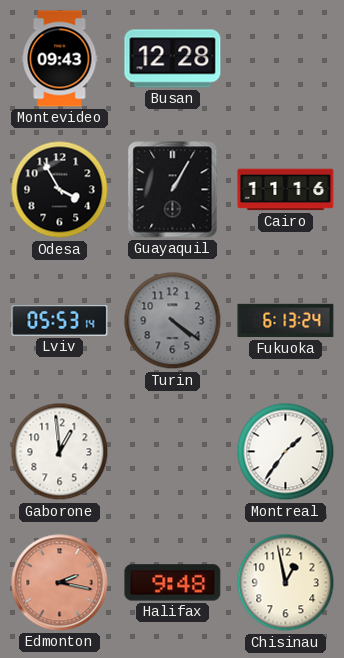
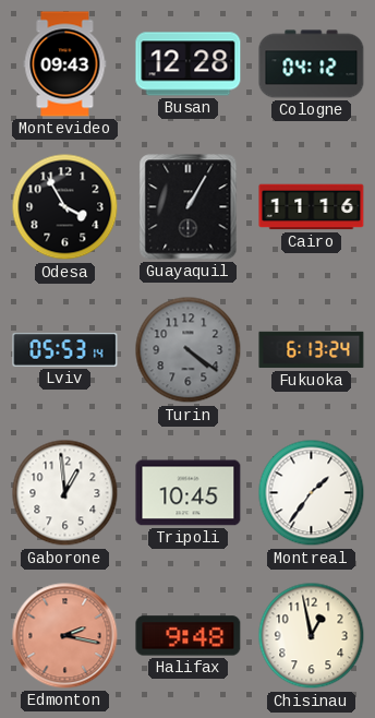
Cologne: none -> 04:12
Tripoli: none -> 10:45
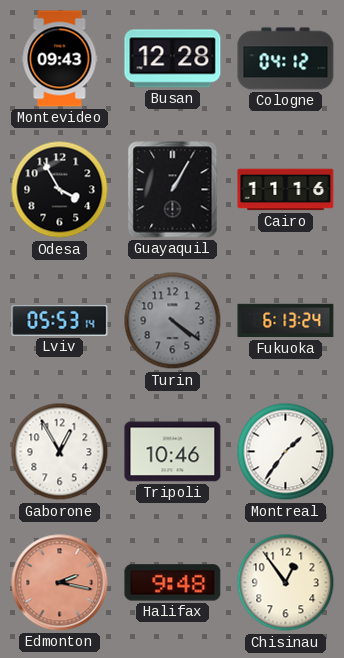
Gaborone: 12:59 -> 12:55
Tripoli: 10:45 -> 10:46
Chisinau: 12:58 -> 12:54
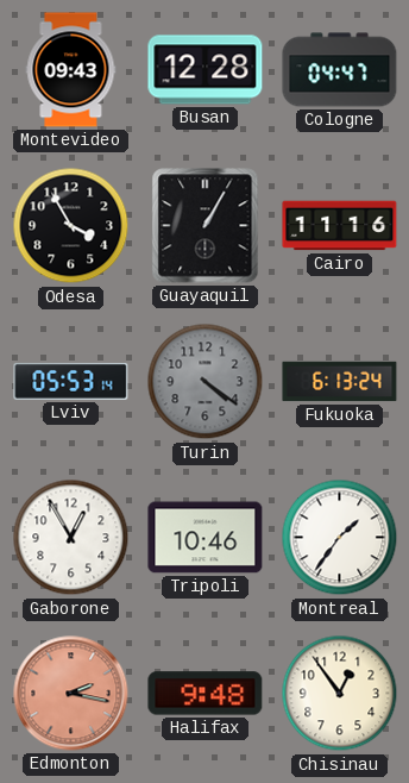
Cologne: 04:12 -> 04:47
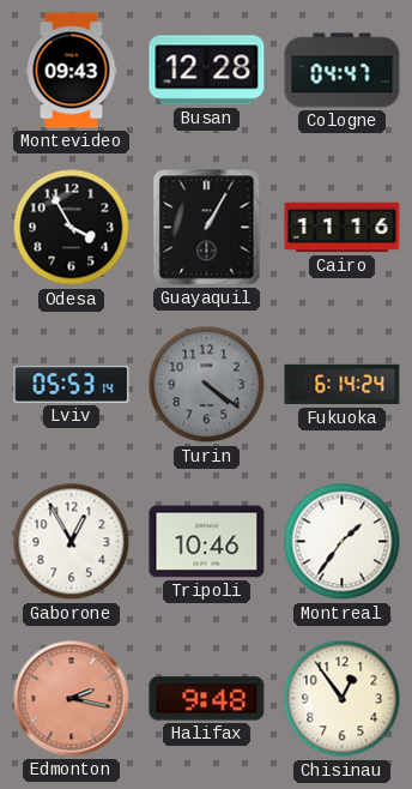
Fukuoka: 6:13 -> 6:14
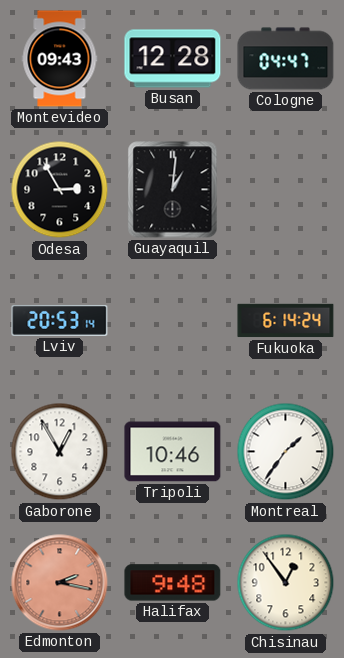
Odesa: 3:55 -> 2:55
Guayaquil: 1:05 -> 1:01
Cairo: 11:16 -> none
Lviv: 05:53 -> 20:53
Turin: 4:21 -> none
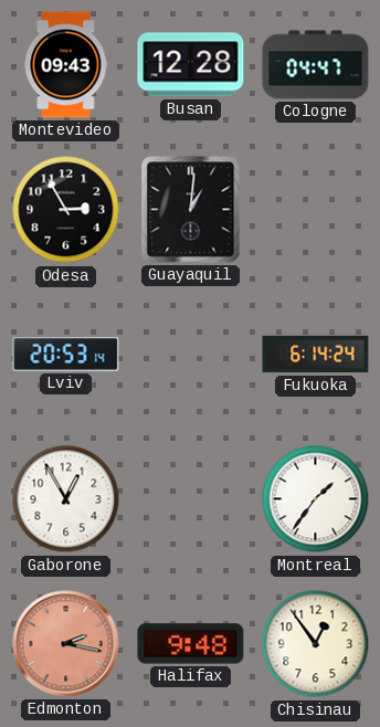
Tripoli: 10:46 -> none
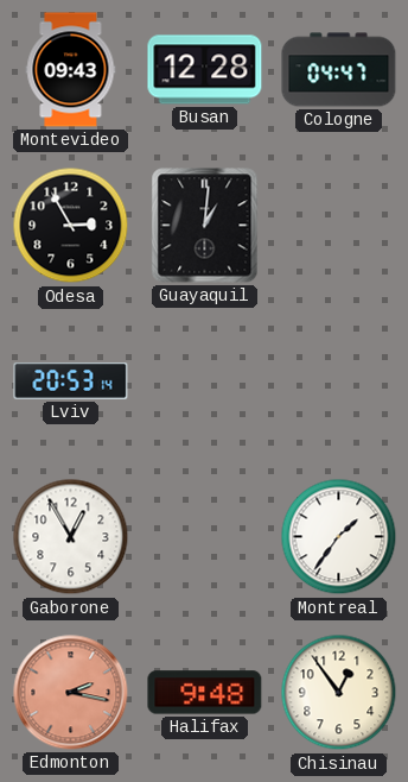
Fukuoka: 6:14 -> none
